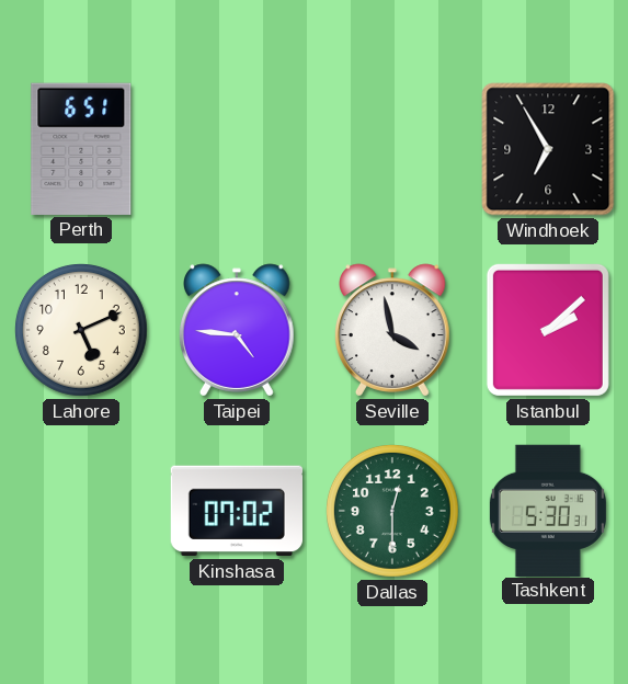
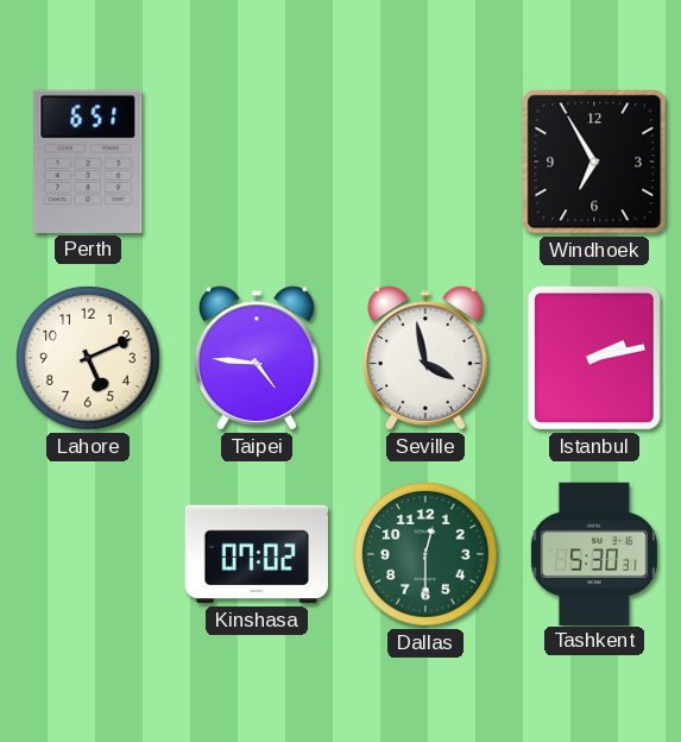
Istanbul: 2:08 -> 2:13
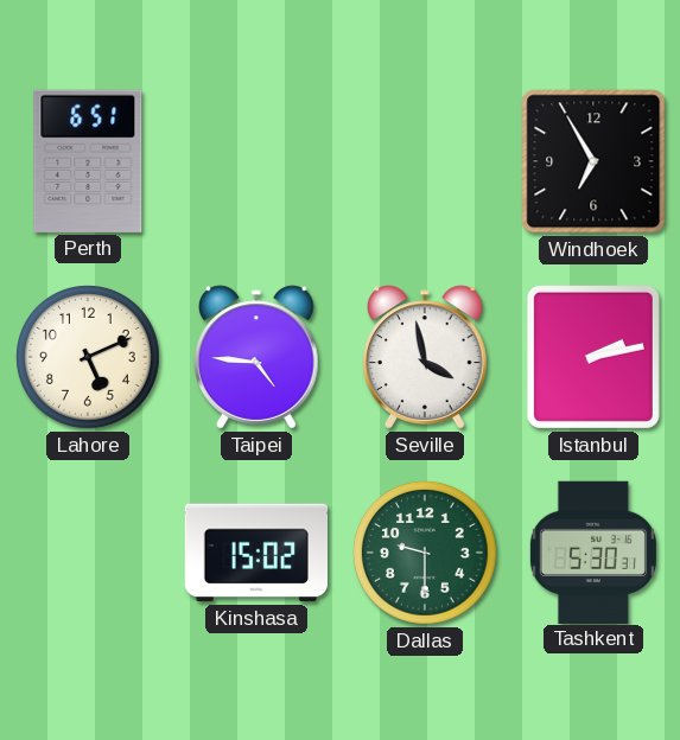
Kinshasa: 07:02 -> 15:02
Dallas: 12:30 -> 9:30
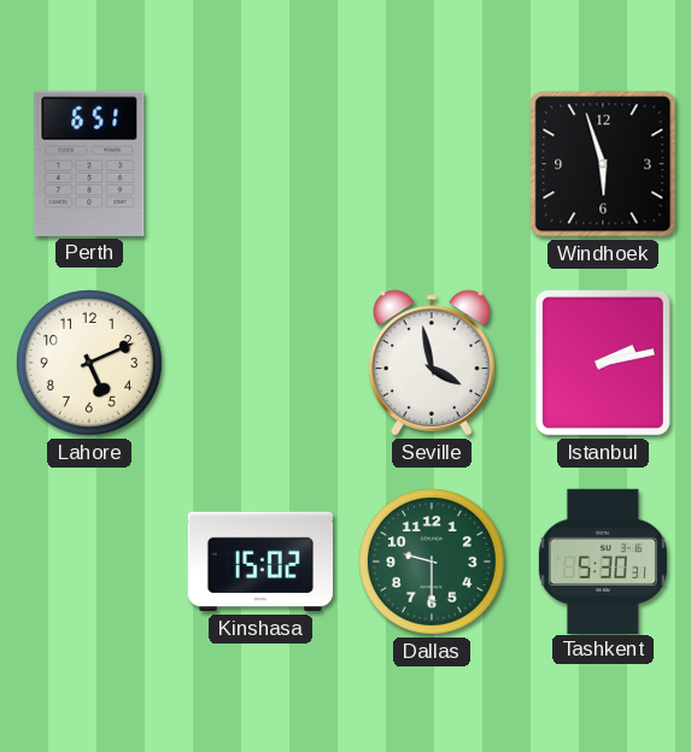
Windhoek: 6:55 -> 5:57
Taipei: 4:46 -> none
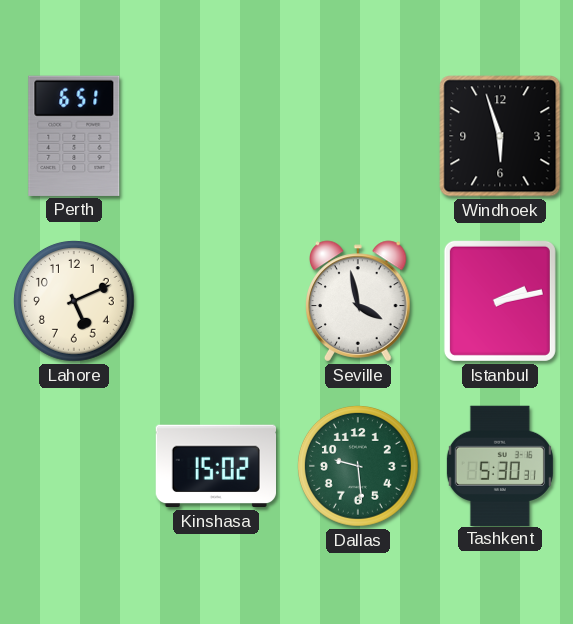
Dallas: 9:30 -> 9:29
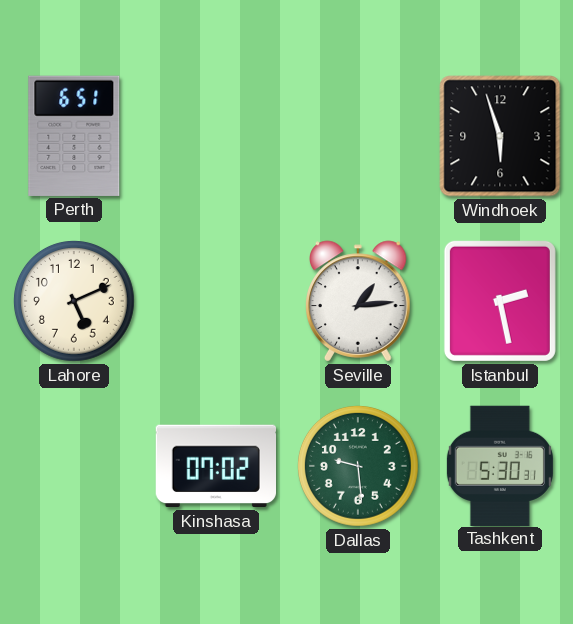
Seville: 3:58 -> 1:14
Istanbul: 2:13 -> 2:28
Kinshasa: 15:02 -> 07:02
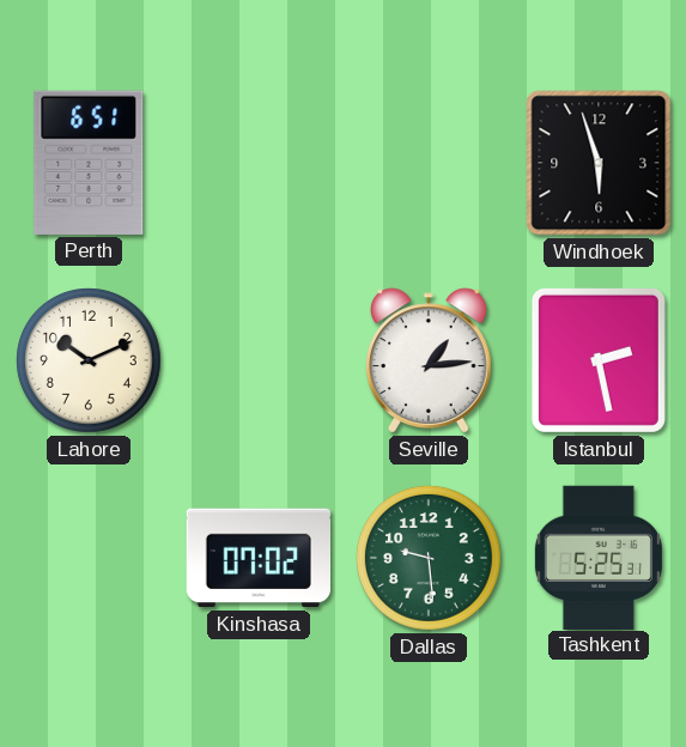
Lahore: 5:11 -> 10:11
Tashkent: 5:30 -> 5:25
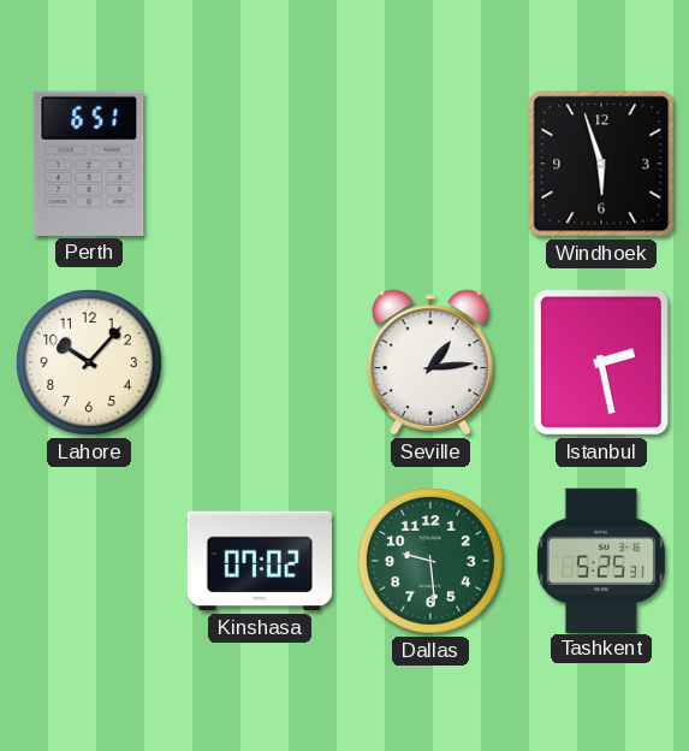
Lahore: 10:11 -> 10:07
